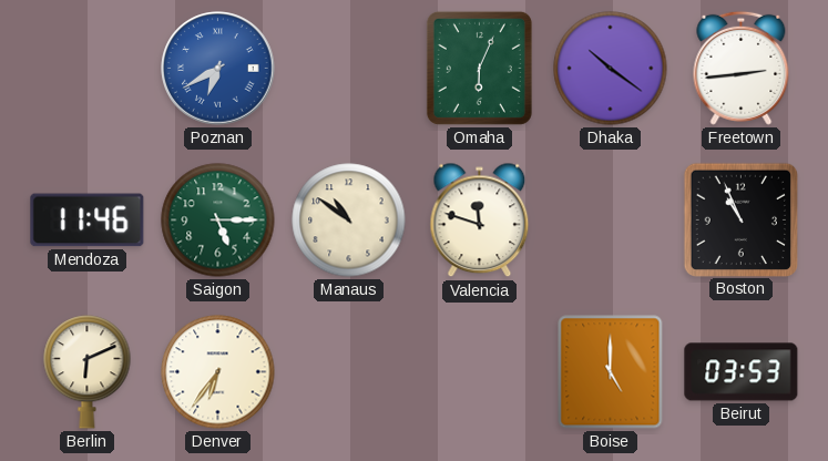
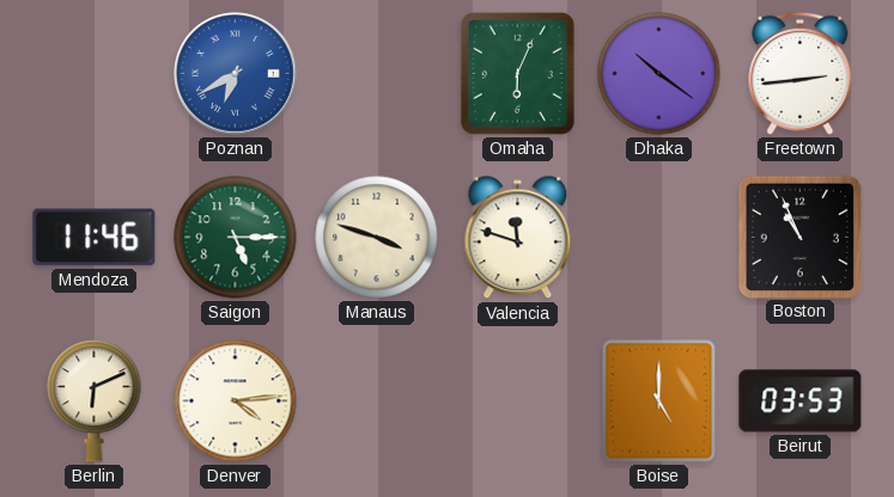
Manaus: 10:51 -> 3:48
Denver: 6:36 -> 4:14
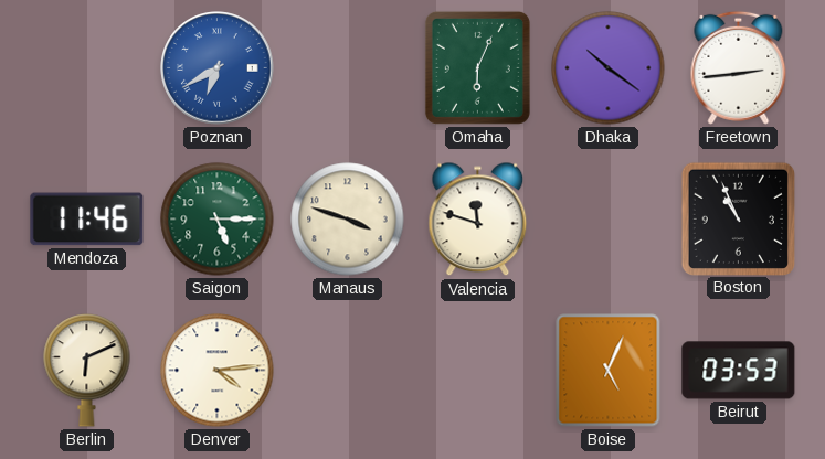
Boise: 5:00 -> 5:04
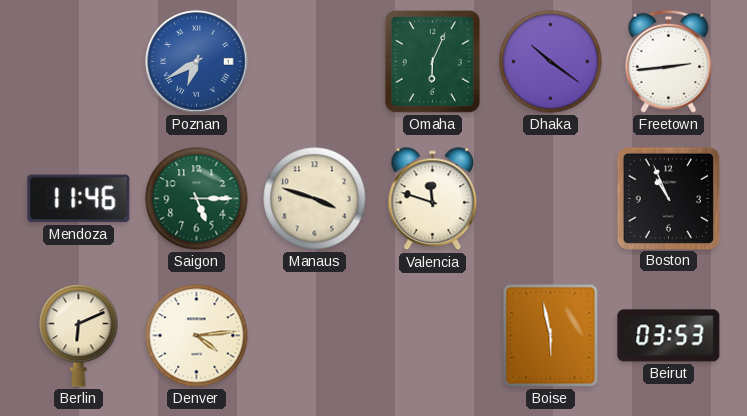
Boise: 5:04 -> 5:58
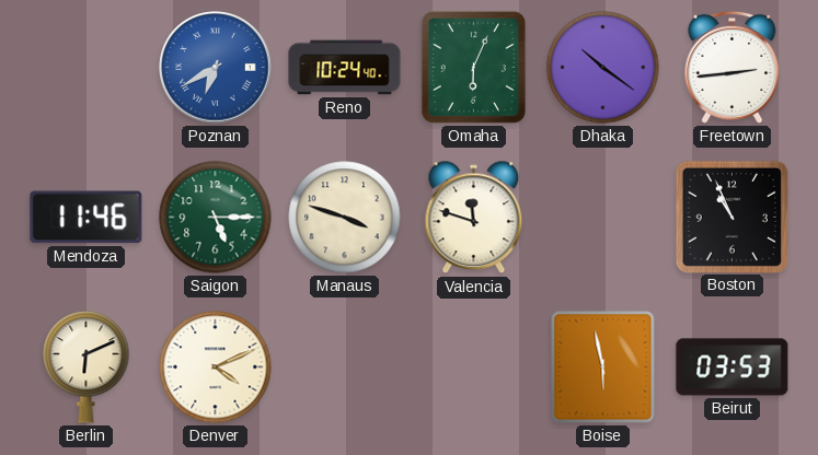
Reno: none -> 10:24
Denver: 4:14 -> 4:11
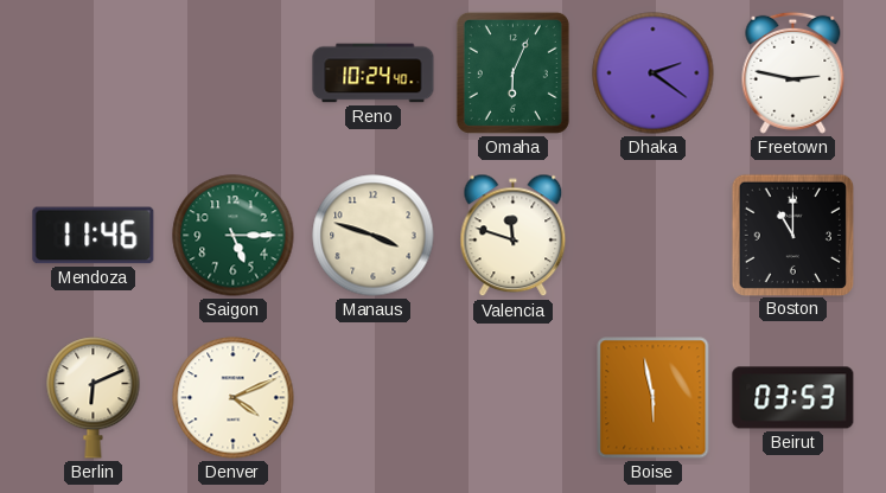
Poznan: 6:40 -> none
Dhaka: 10:21 -> 2:21
Freetown: 2:44 -> 2:47
Boston: 10:56 -> 11:00
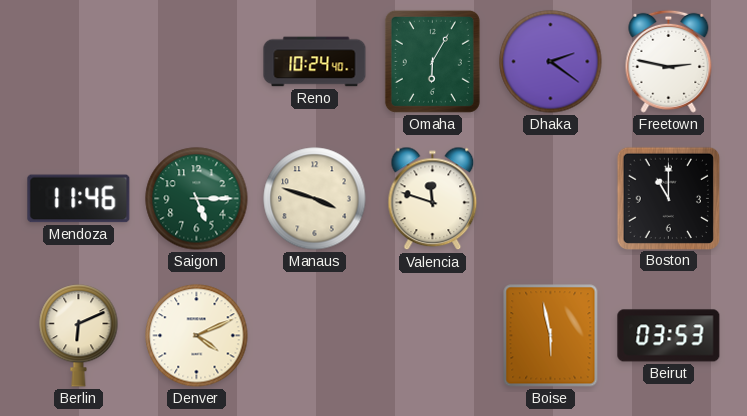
Omaha: 6:04 -> 6:05
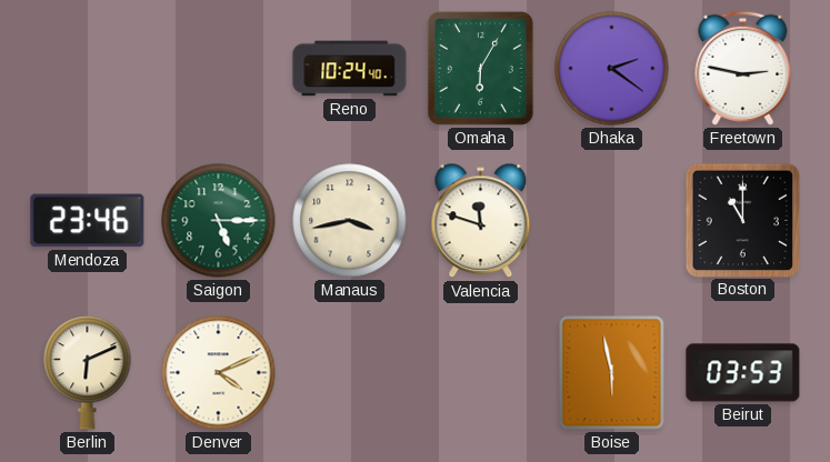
Mendoza: 11:46 -> 23:46
Manaus: 3:48 -> 3:43
